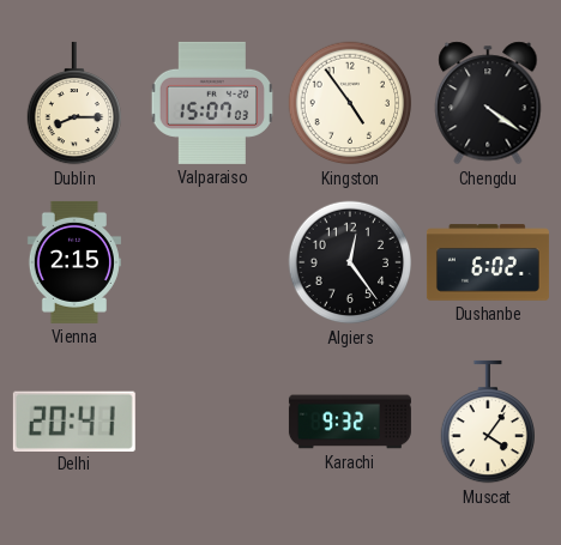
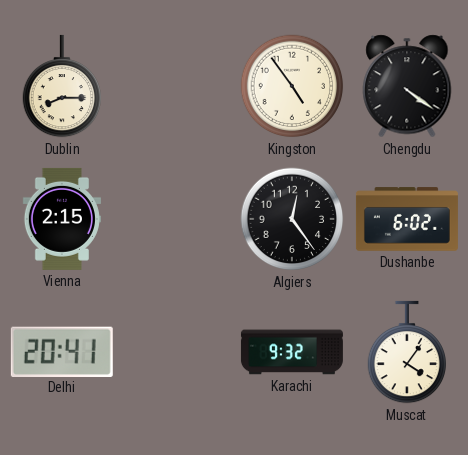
Valparaiso: 15:07 -> none
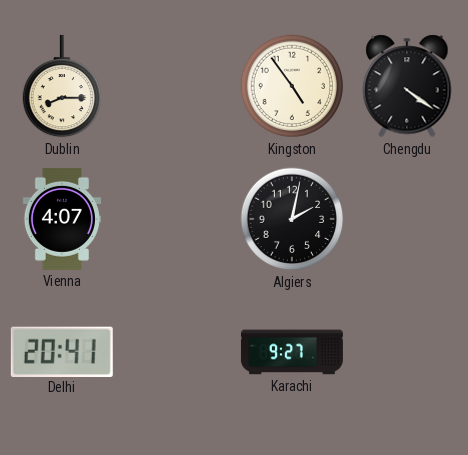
Vienna: 2:15 -> 4:07
Algiers: 12:24 -> 2:02
Dushanbe: 6:02 -> none
Karachi: 9:32 -> 9:27
Muscat: 4:06 -> none
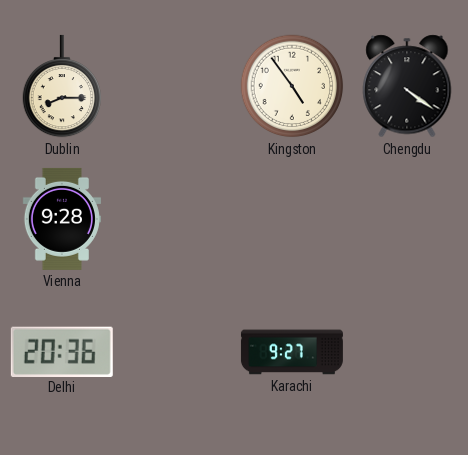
Vienna: 4:07 -> 9:28
Algiers: 2:02 -> none
Delhi: 20:41 -> 20:36
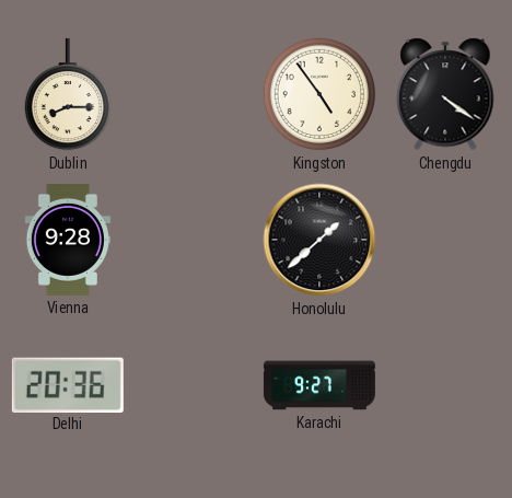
Honolulu: none -> 1:38
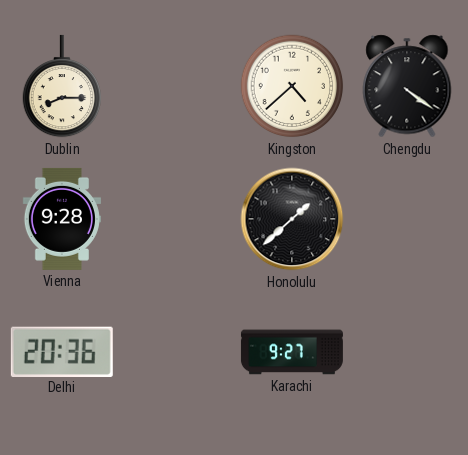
Kingston: 4:54 -> 4:38
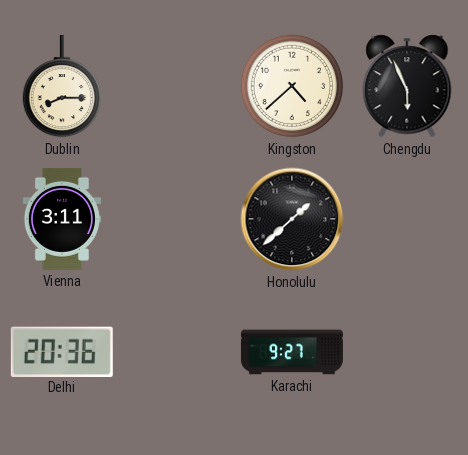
Chengdu: 4:21 -> 5:56
Vienna: 9:28 -> 3:11
